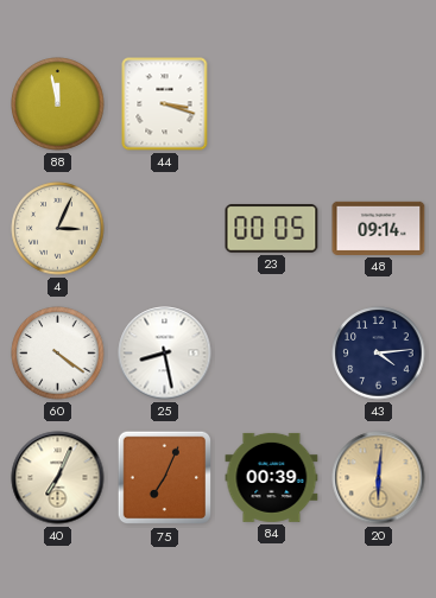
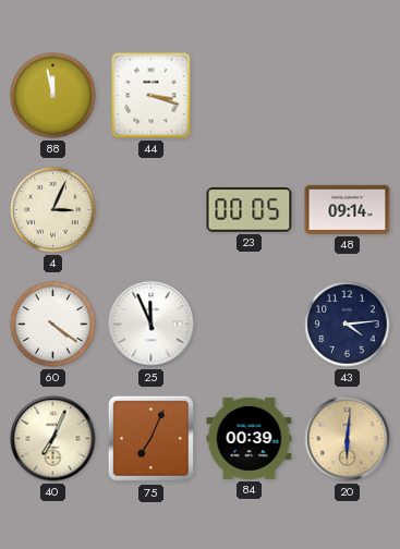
25: 8:28 -> 11:56
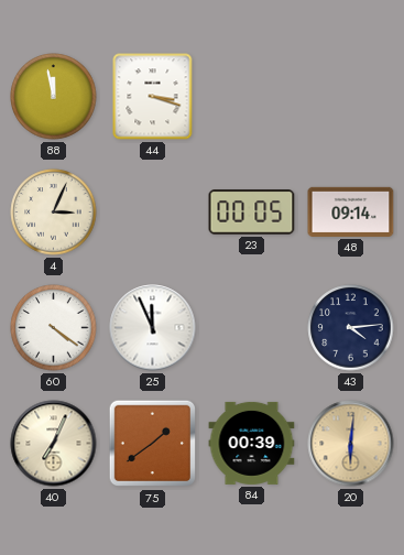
75: 7:04 -> 1:39
